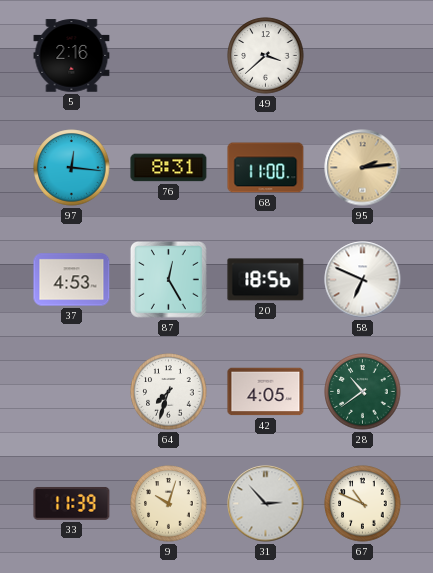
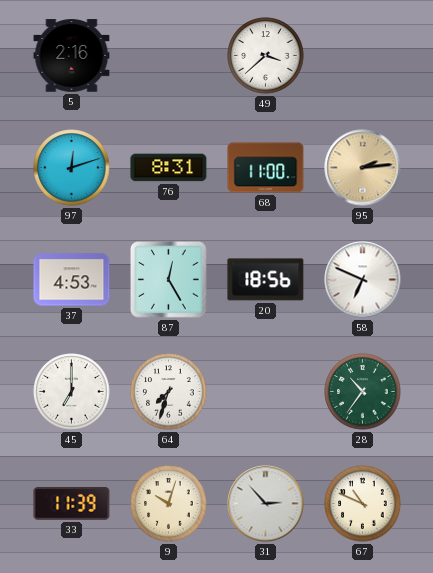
97: 12:16 -> 12:12
45: none -> 7:00
42: 4:05 -> none
28: 10:39 -> 10:36
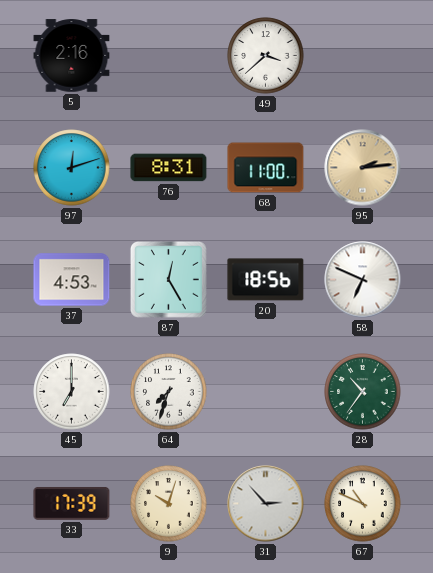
33: 11:39 -> 17:39
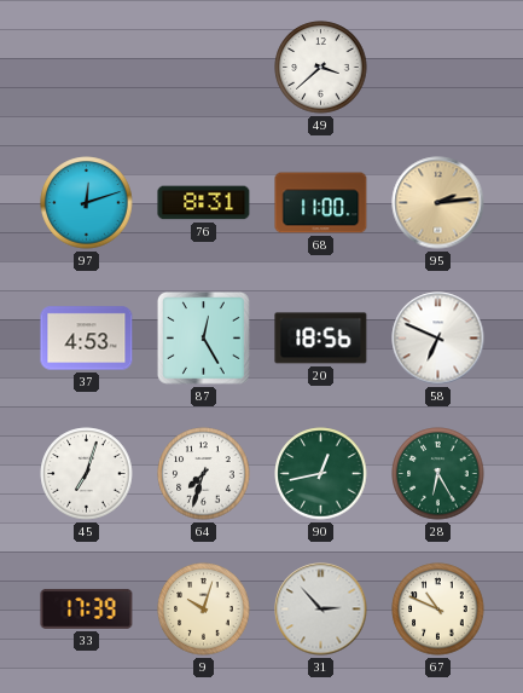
5: 2:16 -> none
45: 7:00 -> 7:03
90: none -> 12:43
28: 10:36 -> 6:25
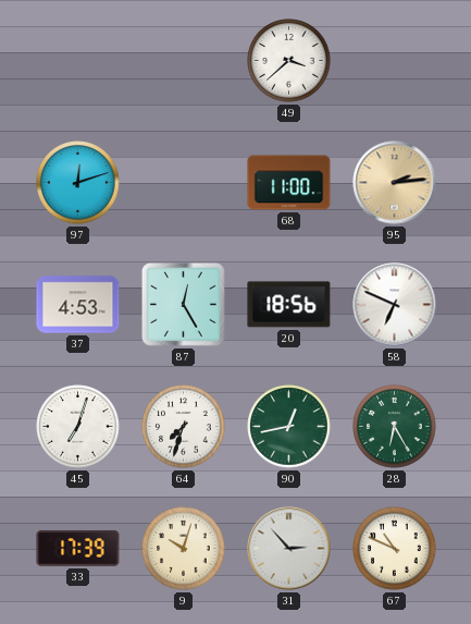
76: 8:31 -> none
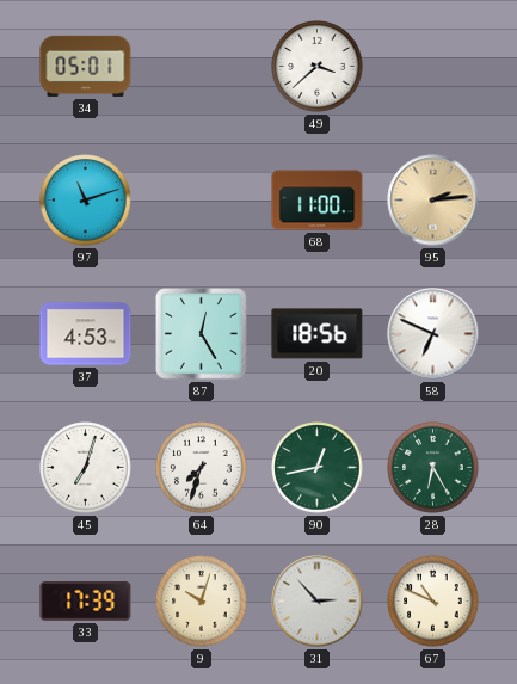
34: none -> 05:01
97: 12:12 -> 11:12
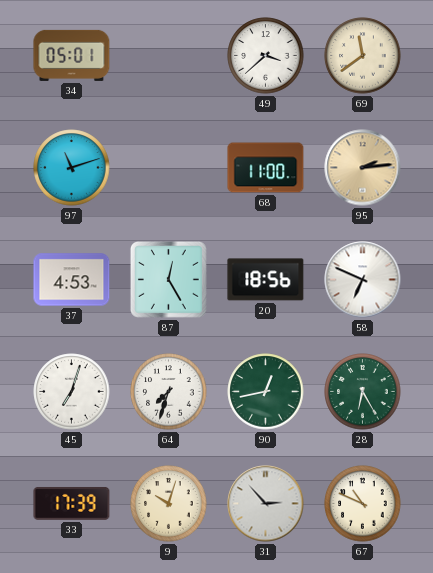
69: none -> 11:39
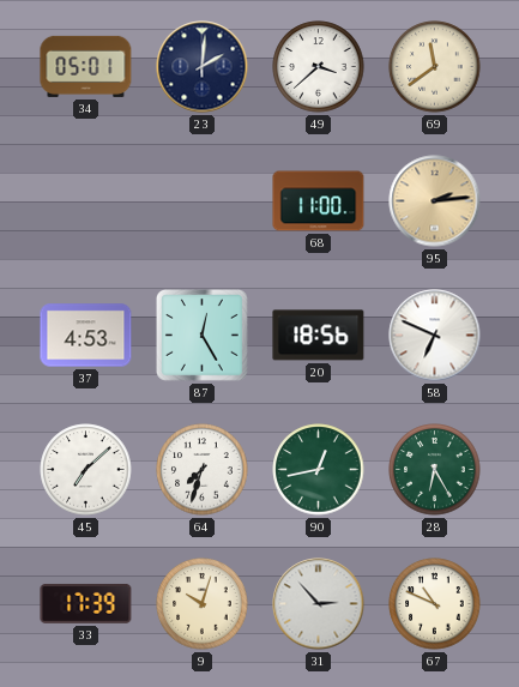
23: none -> 2:01
97: 11:12 -> none
45: 7:03 -> 7:08
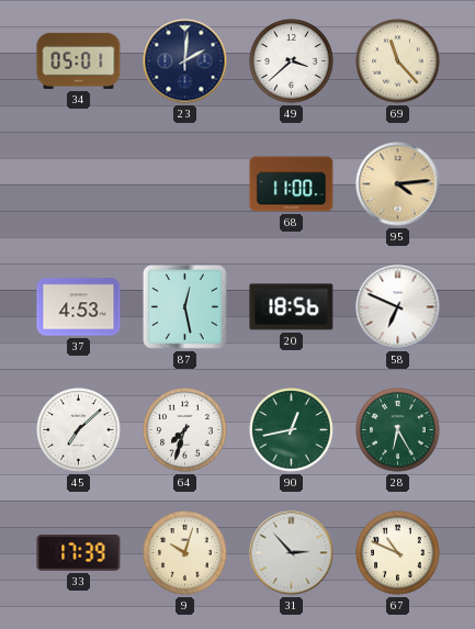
69: 11:39 -> 11:23
95: 2:14 -> 4:14
87: 12:25 -> 12:28
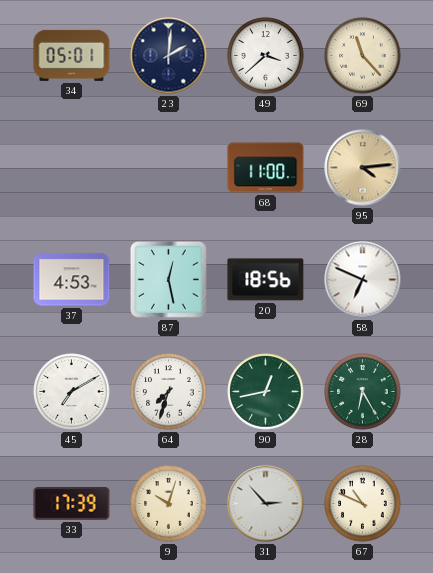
45: 7:08 -> 7:10
